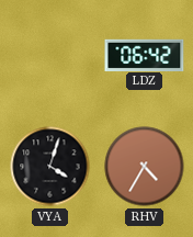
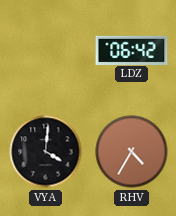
VYA: 4:03 -> 4:01
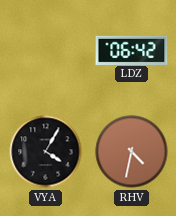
VYA: 4:01 -> 4:05
RHV: 4:35 -> 4:32
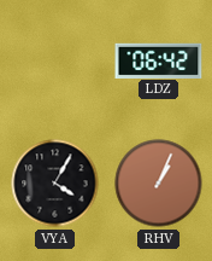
RHV: 4:32 -> 1:04
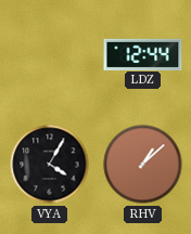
LDZ: 06:42 -> 12:44
RHV: 1:04 -> 1:08
